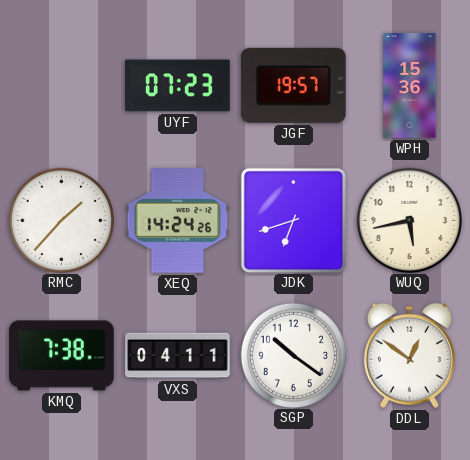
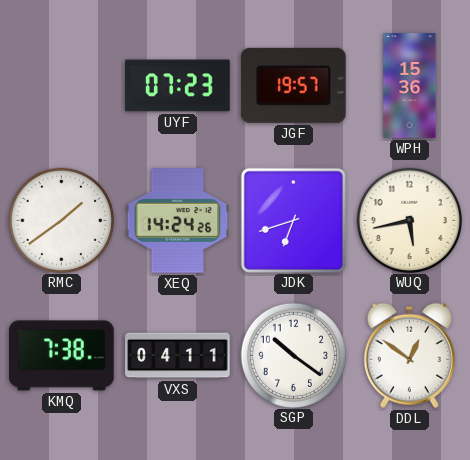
RMC: 1:37 -> 1:39
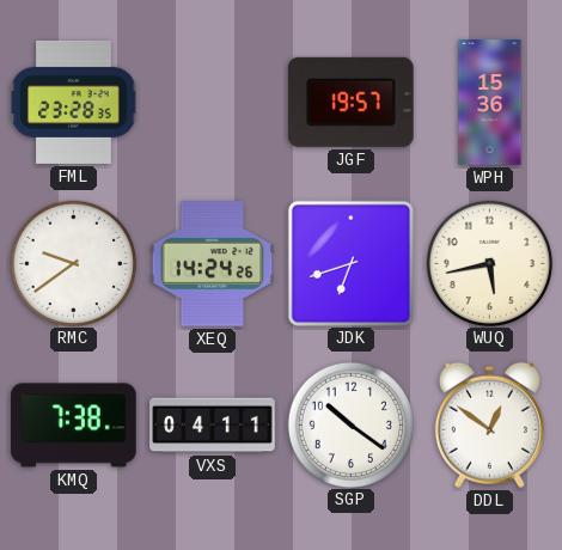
FML: none -> 23:28
UYF: 07:23 -> none
RMC: 1:39 -> 9:39
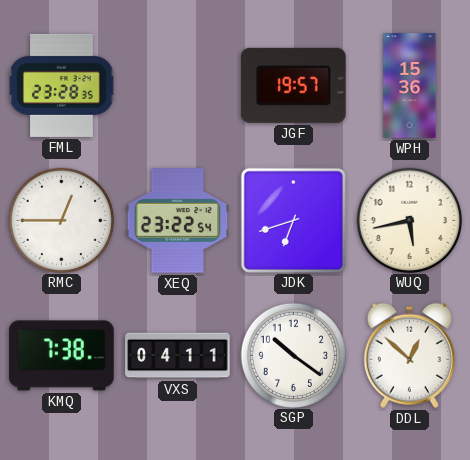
RMC: 9:39 -> 12:45
XEQ: 14:24 -> 23:22
DDL: 12:51 -> 12:52
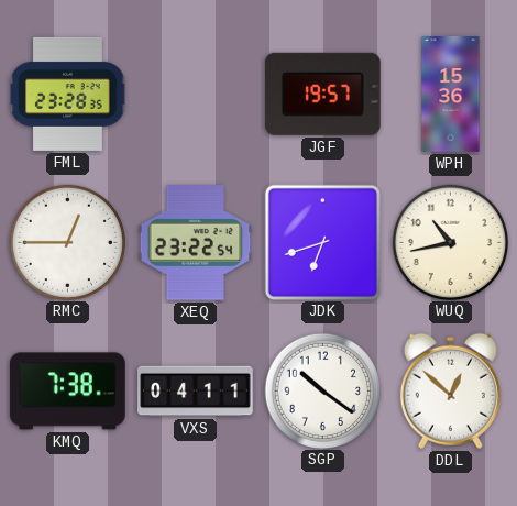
WUQ: 5:43 -> 10:43
